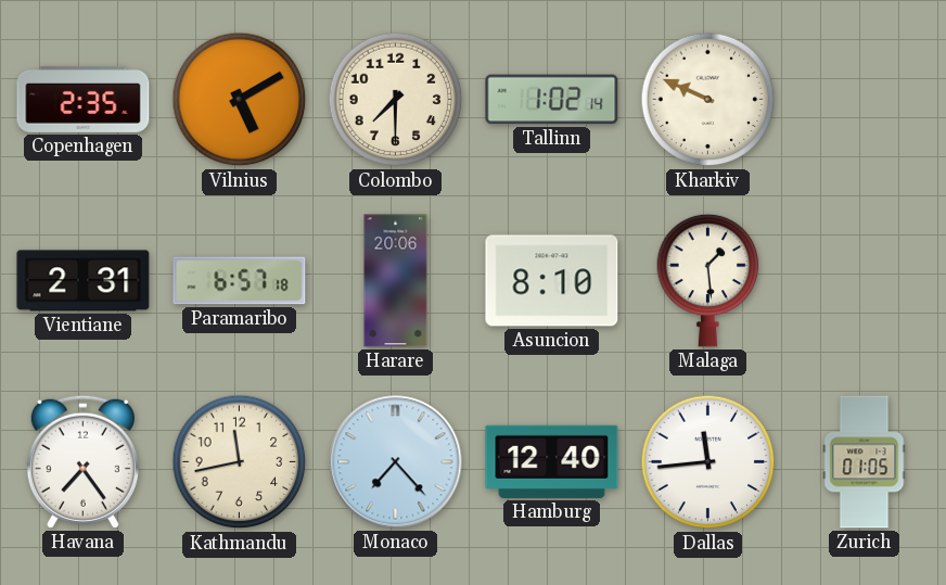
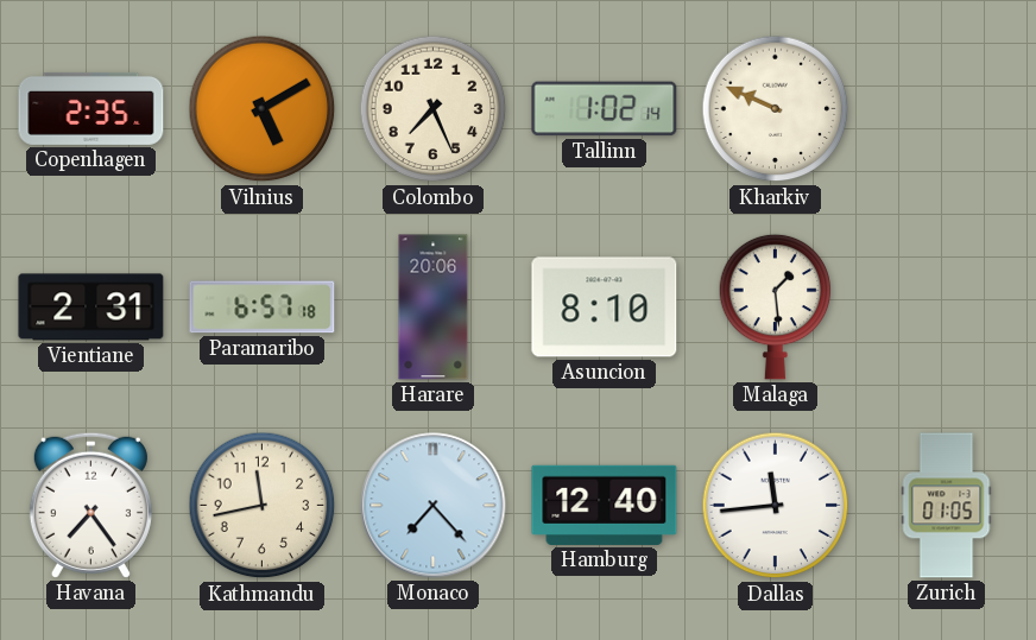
Colombo: 7:30 -> 7:26
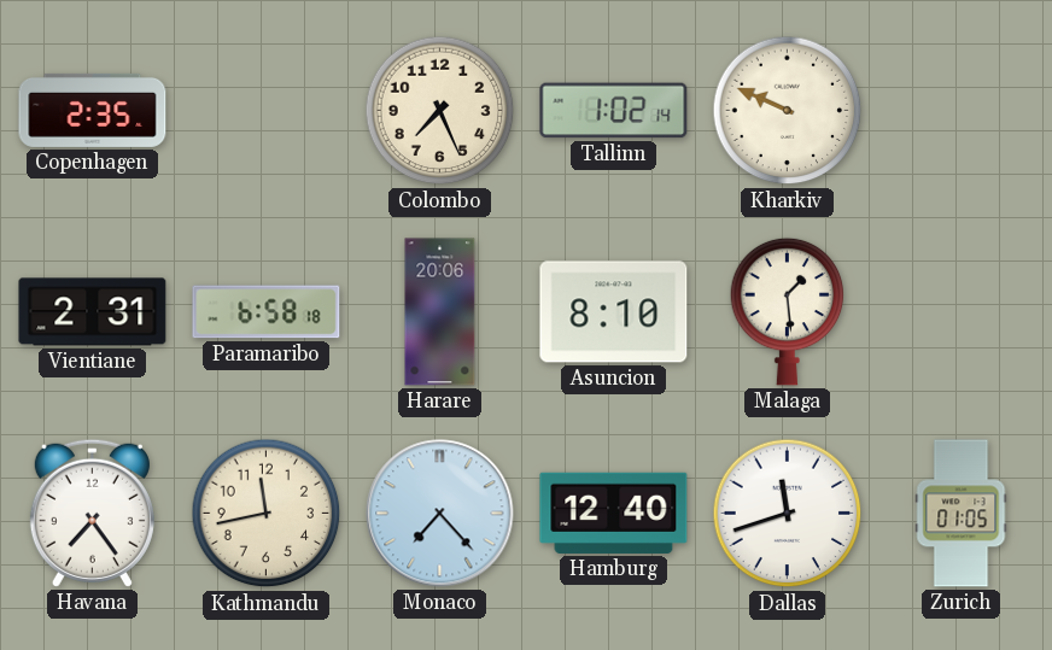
Vilnius: 5:10 -> none
Paramaribo: 6:57 -> 6:58
Dallas: 11:44 -> 11:42
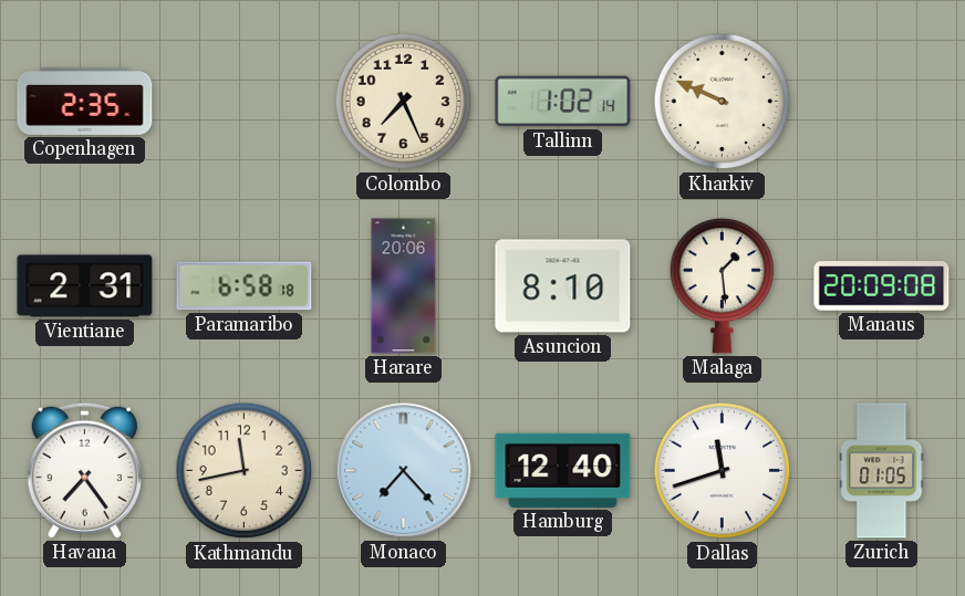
Manaus: none -> 20:09
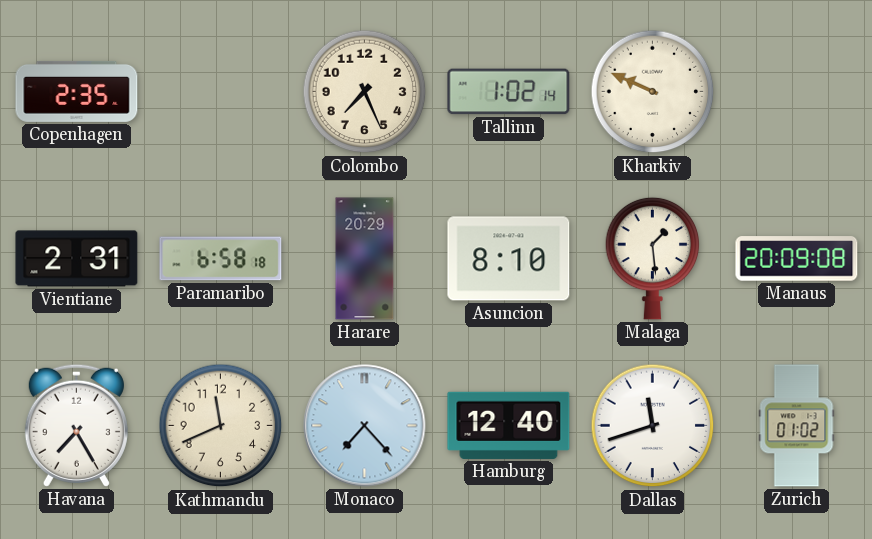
Harare: 20:06 -> 20:29
Havana: 7:24 -> 7:25
Kathmandu: 11:43 -> 11:41
Zurich: 01:05 -> 01:02
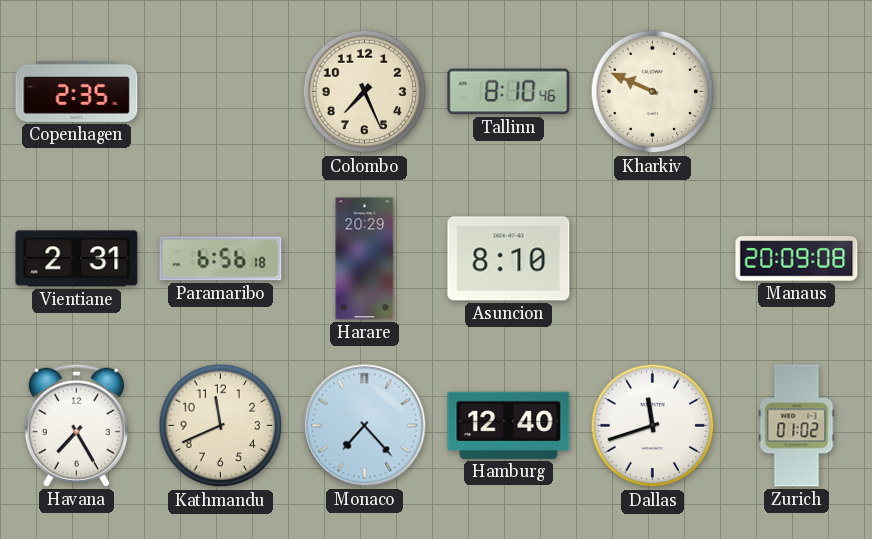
Tallinn: 1:02 -> 8:10
Paramaribo: 6:58 -> 6:56
Malaga: 1:29 -> none
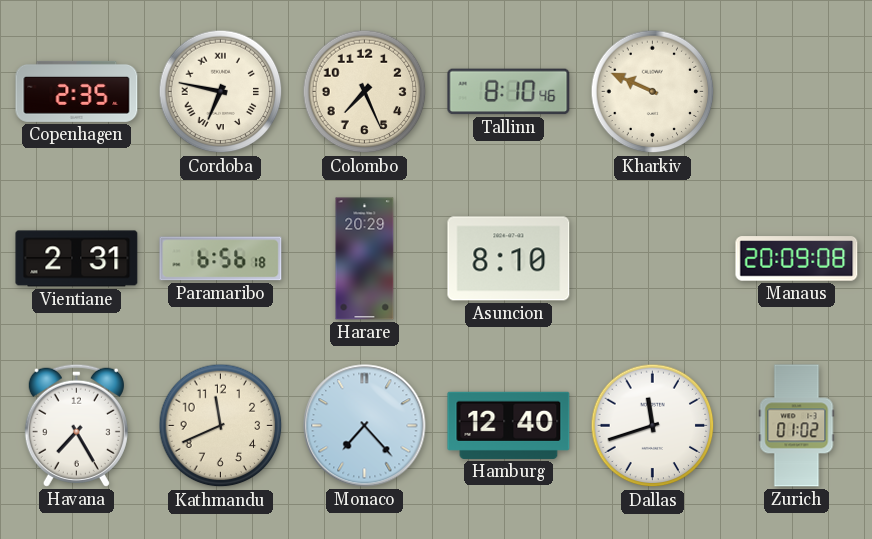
Cordoba: none -> 6:47
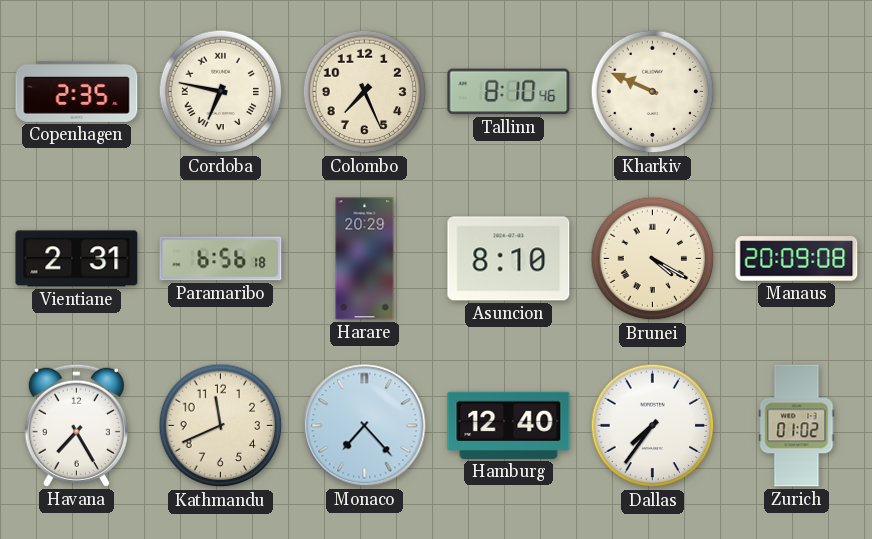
Brunei: none -> 4:20
Dallas: 11:42 -> 7:36
